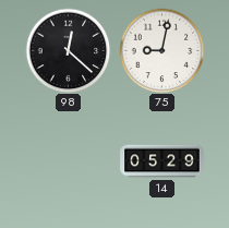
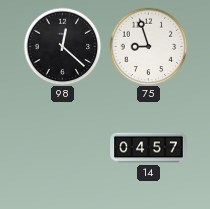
75: 9:02 -> 8:57
14: 05:29 -> 04:57
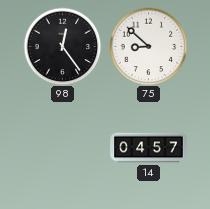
98: 12:22 -> 12:24
75: 8:57 -> 8:52
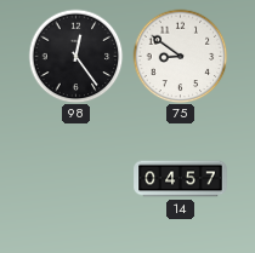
75: 8:52 -> 8:51
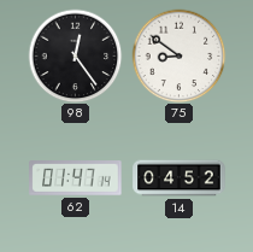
62: none -> 01:47
14: 04:57 -> 04:52
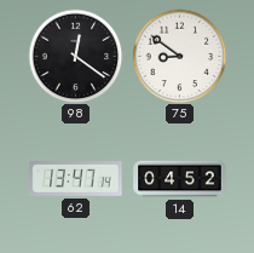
98: 12:24 -> 12:21
62: 01:47 -> 13:47
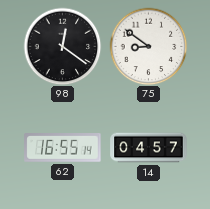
62: 13:47 -> 16:55
14: 04:52 -> 04:57
